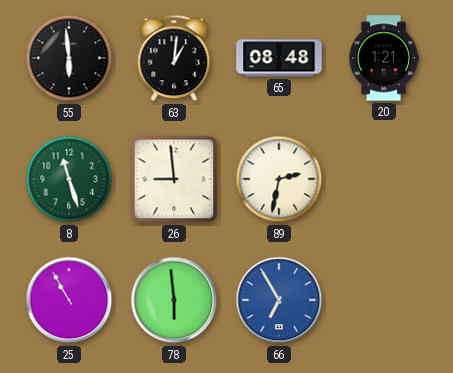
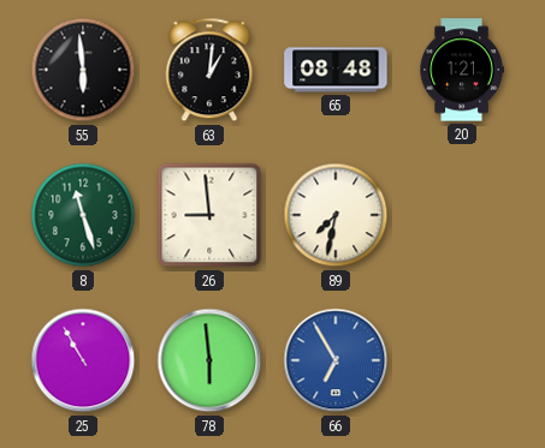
89: 2:32 -> 7:32
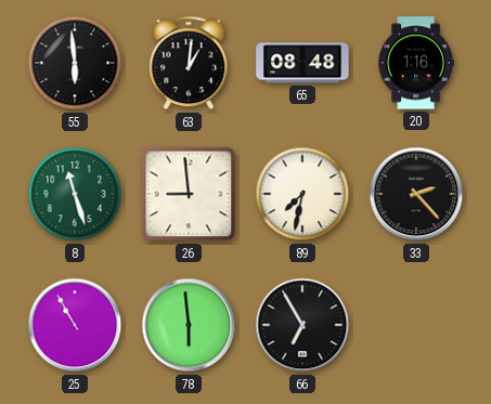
20: 1:21 -> 1:16
33: none -> 2:23
66 dial: blue -> black
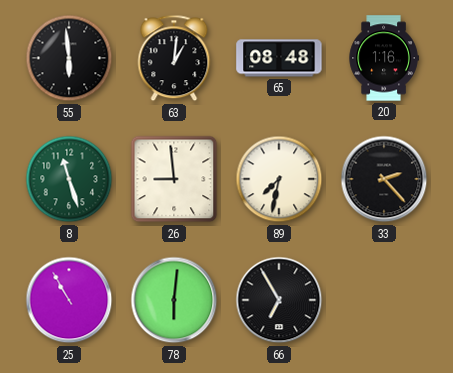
78: 5:59 -> 6:01
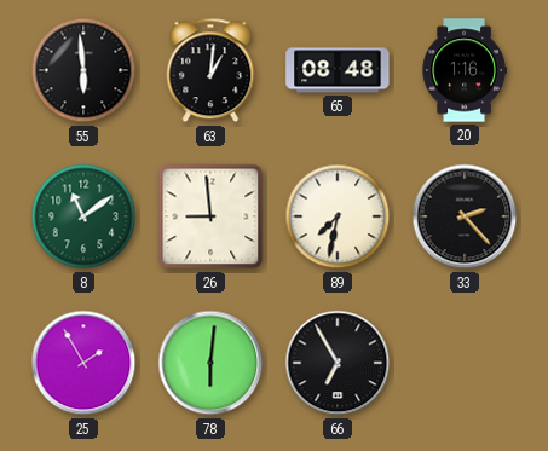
8: 11:27 -> 11:09
25: 10:55 -> 1:55
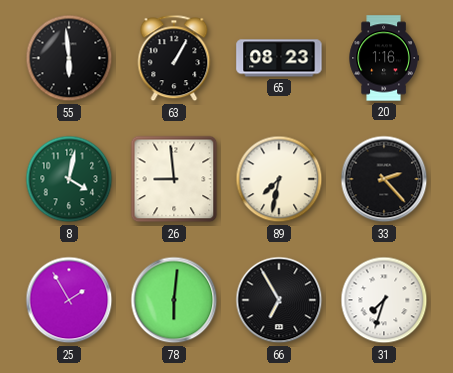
63: 1:01 -> 1:05
65: 08:48 -> 08:23
8: 11:09 -> 4:02
31: none -> 7:33
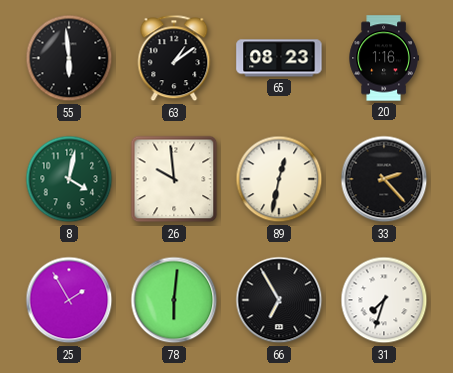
63: 1:05 -> 1:09
26: 8:59 -> 9:59
89: 7:32 -> 12:32
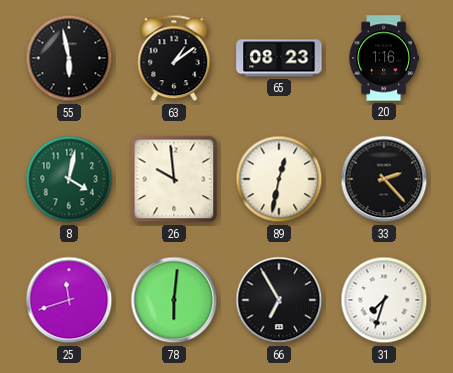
55: 5:59 -> 5:58
25: 1:55 -> 11:42
